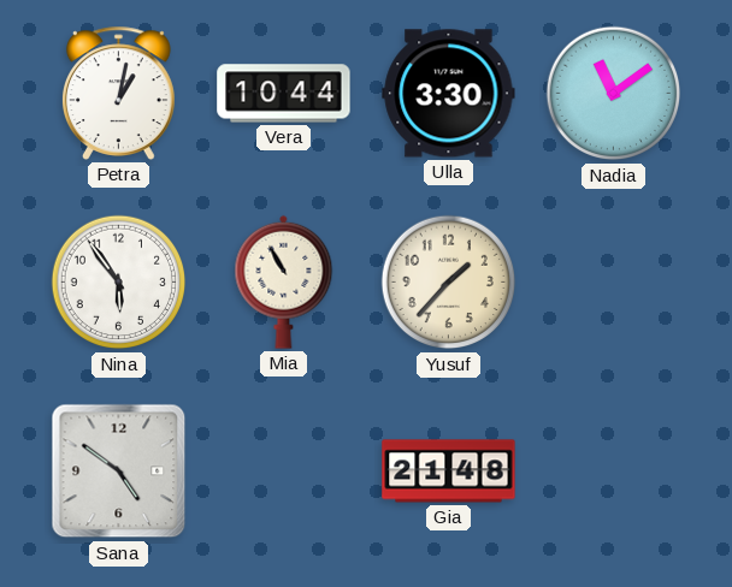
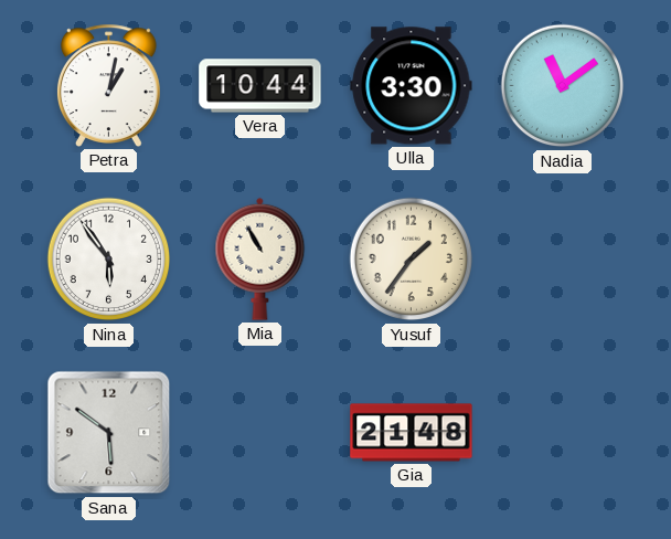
Yusuf: 1:37 -> 1:36
Sana: 4:51 -> 5:51
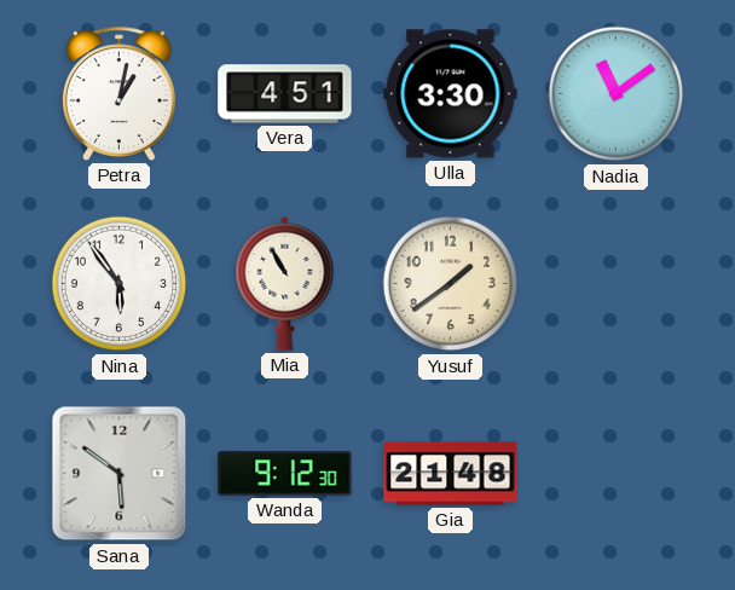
Vera: 10:44 -> 4:51
Yusuf: 1:36 -> 1:39
Wanda: none -> 9:12
